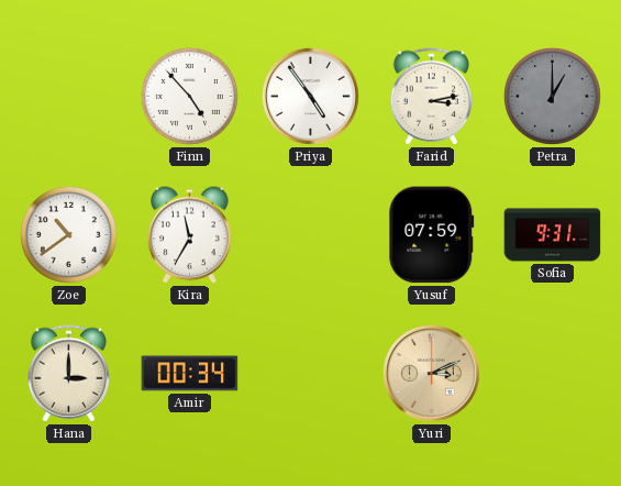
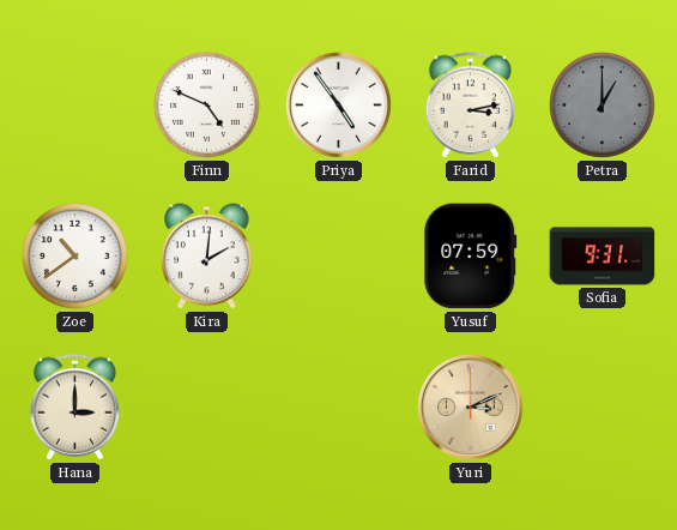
Finn: 4:53 -> 4:49
Kira: 11:35 -> 2:01
Amir: 00:34 -> none
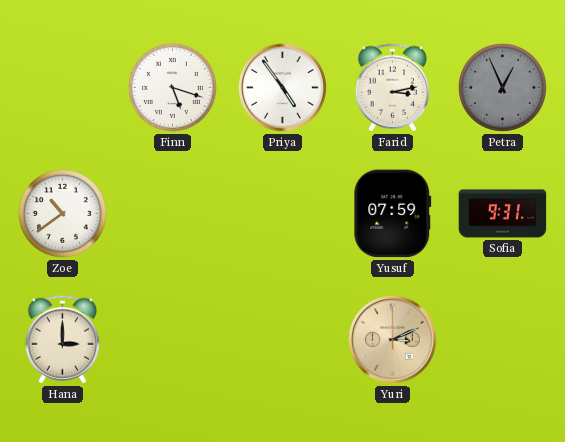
Finn: 4:49 -> 5:18
Petra: 1:00 -> 12:56
Kira: 2:01 -> none
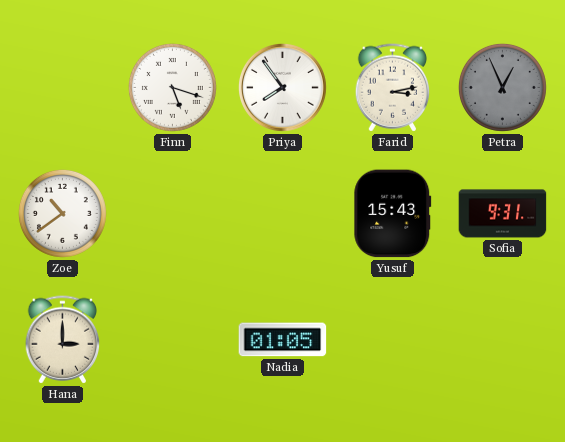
Priya: 4:54 -> 7:54
Yusuf: 07:59 -> 15:43
Nadia: none -> 01:05
Yuri: 3:11 -> none
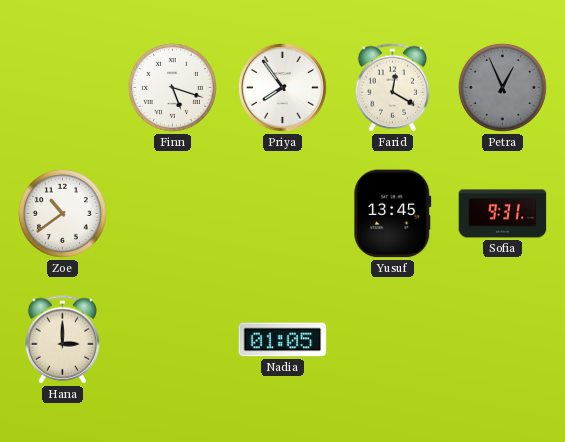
Farid: 3:13 -> 12:20
Yusuf: 15:43 -> 13:45
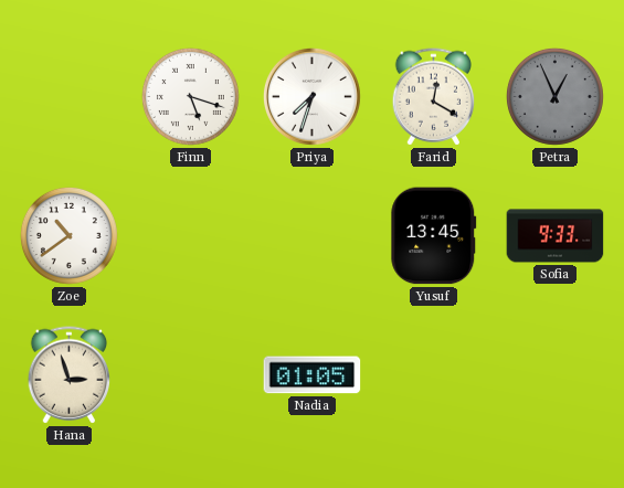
Priya: 7:54 -> 7:33
Sofia: 9:31 -> 9:33
Hana: 3:00 -> 2:57
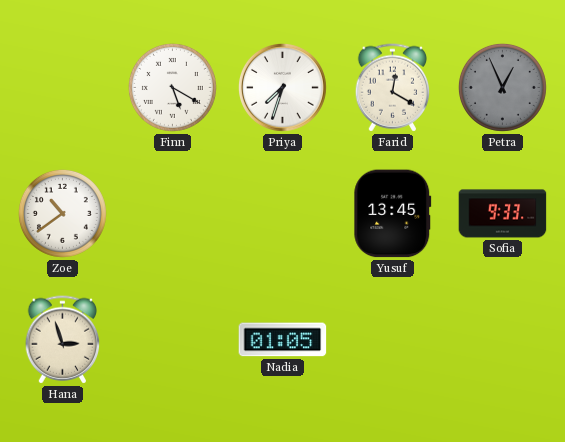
Finn: 5:18 -> 5:20
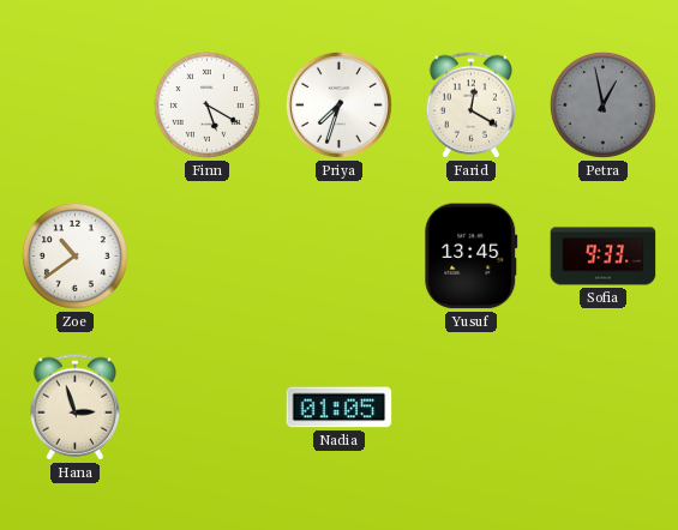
Petra: 12:56 -> 12:58
